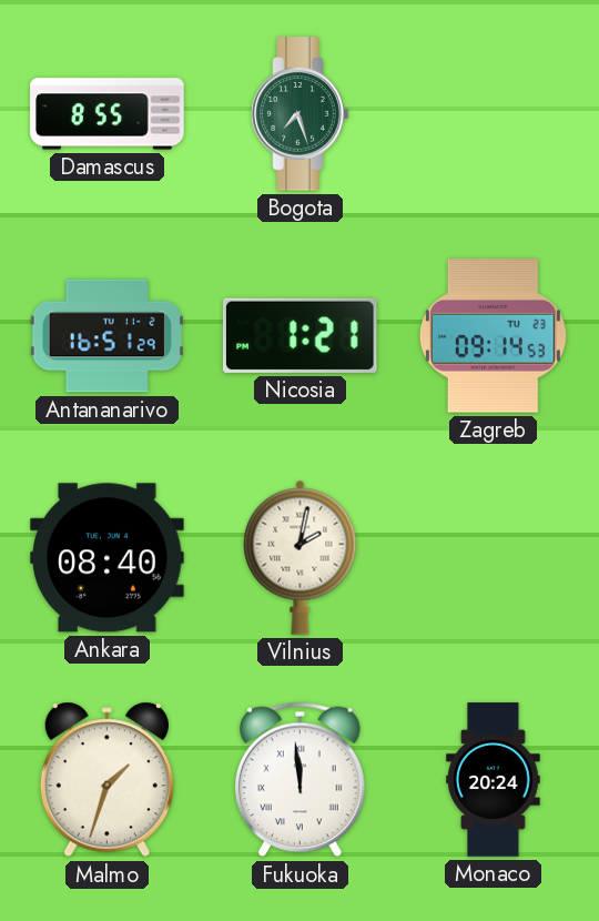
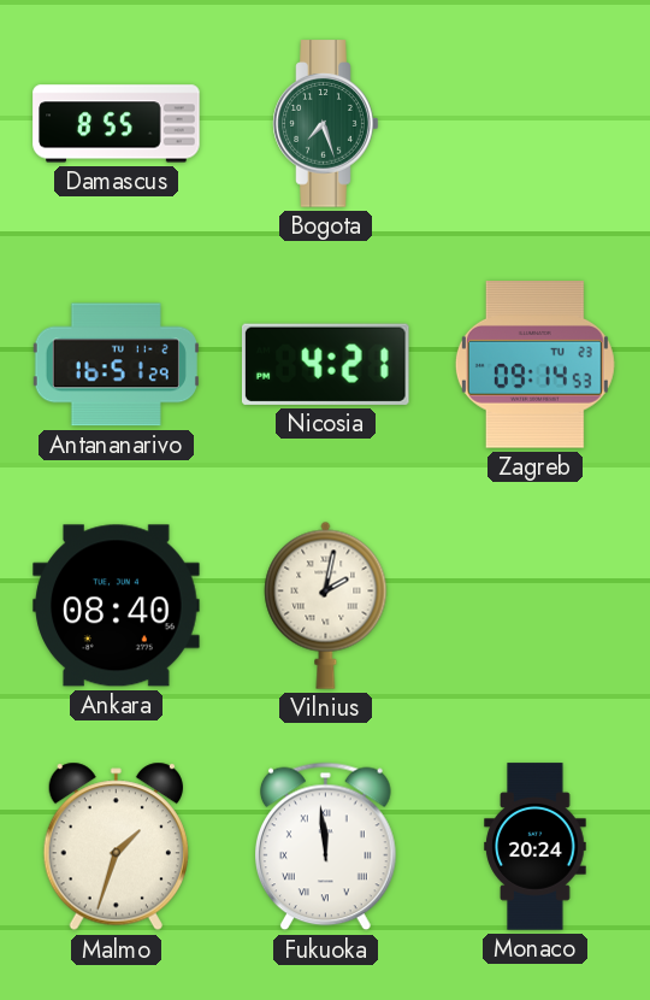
Nicosia: 1:21 -> 4:21
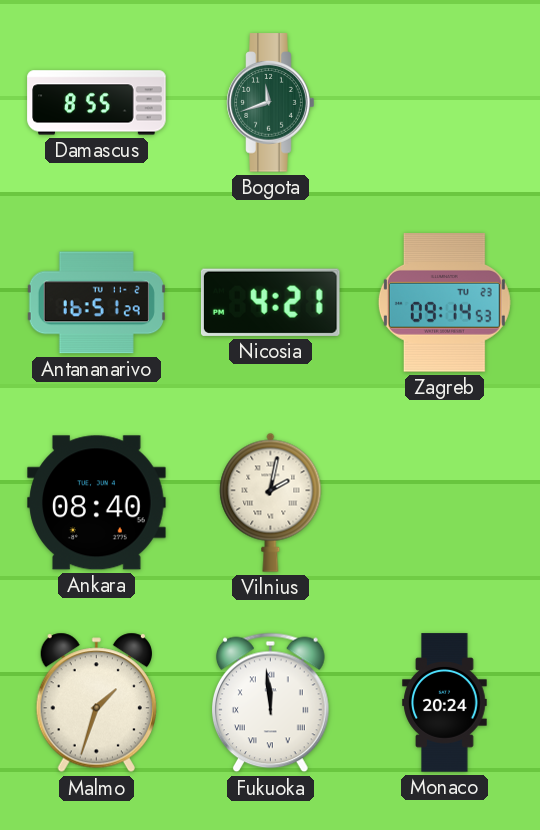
Bogota: 7:27 -> 11:42
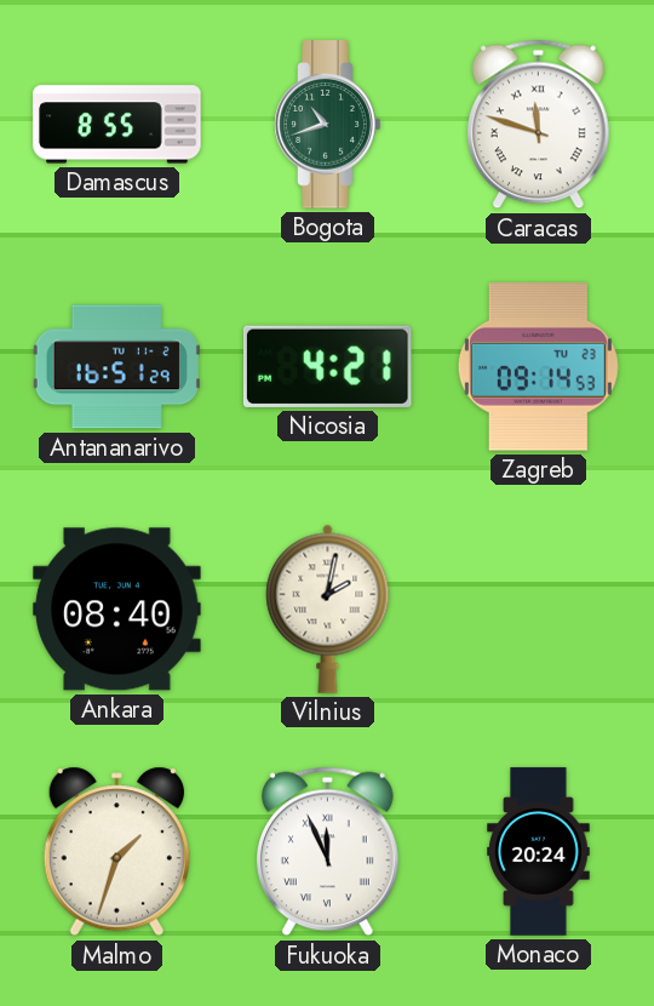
Bogota: 11:42 -> 10:42
Caracas: none -> 11:48
Fukuoka: 11:59 -> 11:56
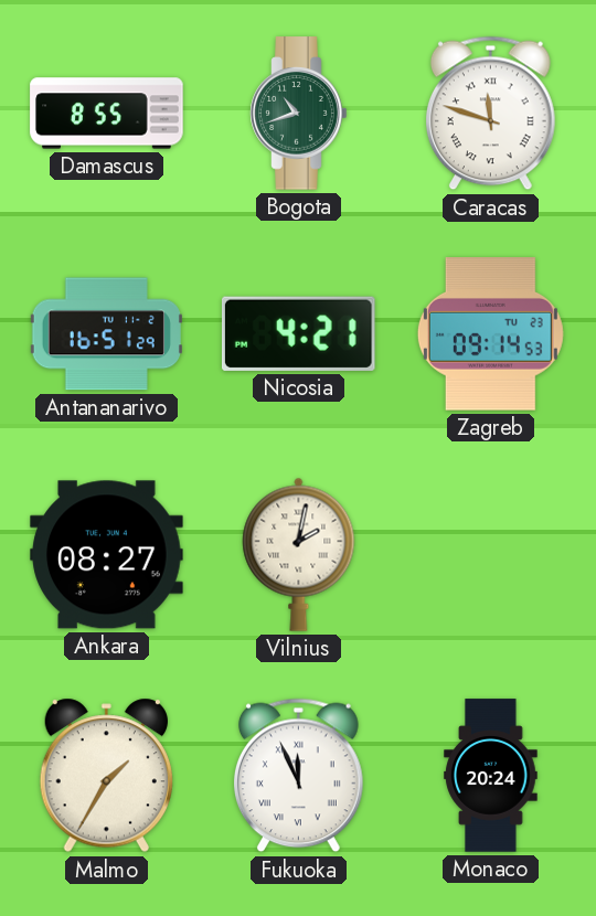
Ankara: 08:40 -> 08:27
Malmo: 1:33 -> 1:35
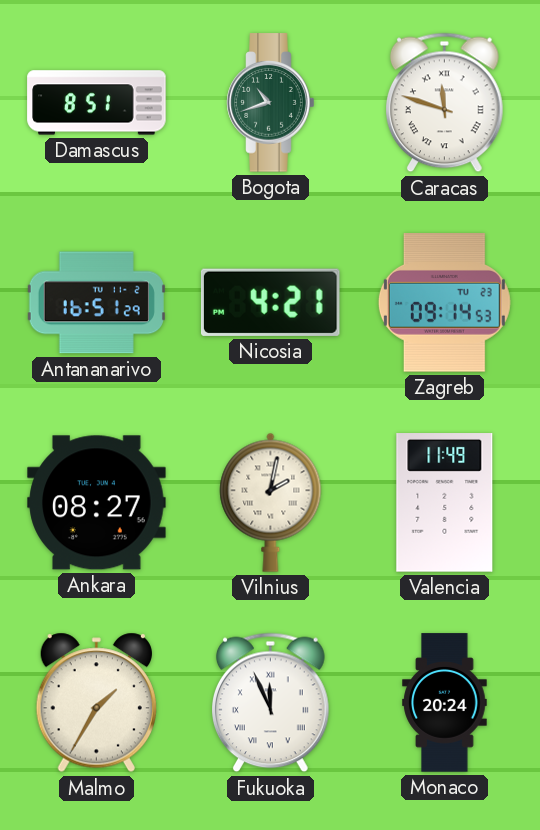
Damascus: 8:55 -> 8:51
Valencia: none -> 11:49
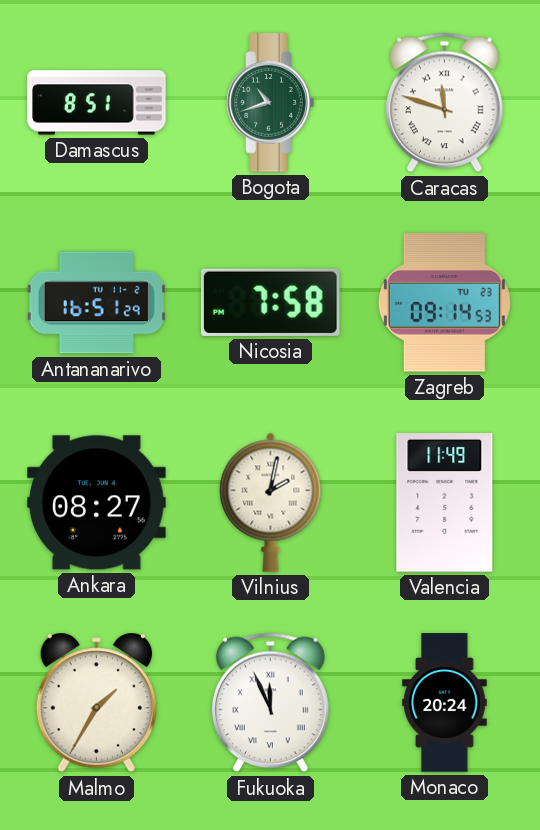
Nicosia: 4:21 -> 7:58
